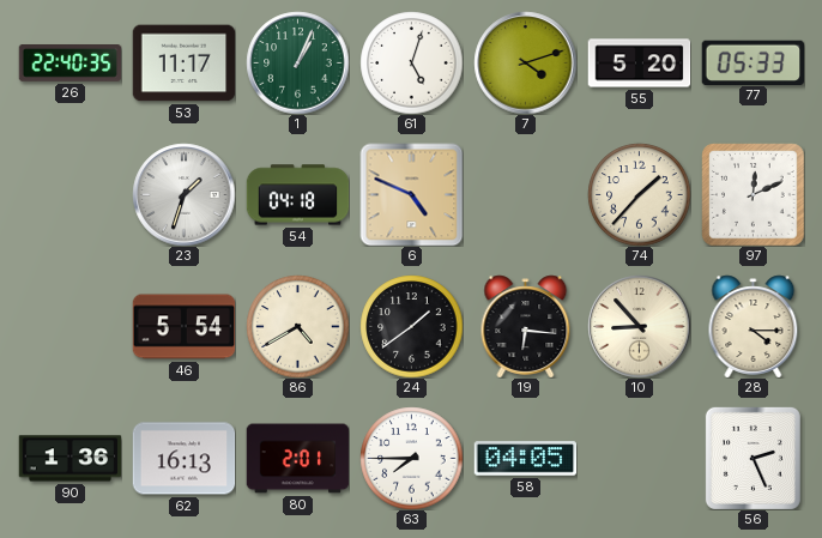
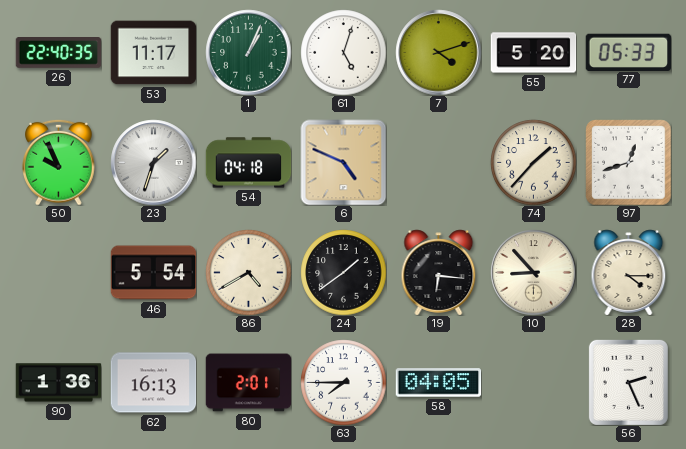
50: none -> 9:56
97: 12:11 -> 12:42
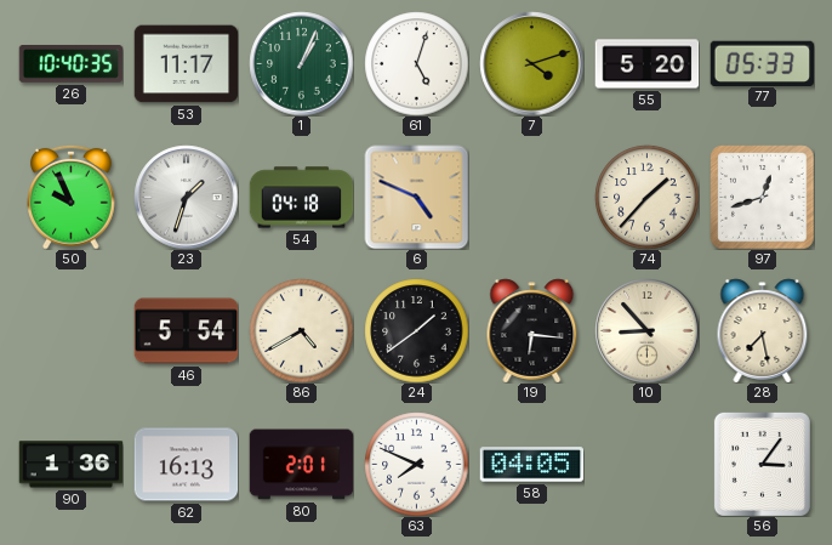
26: 22:40 -> 10:40
28: 4:15 -> 7:28
63: 7:45 -> 7:49
56: 2:26 -> 3:06
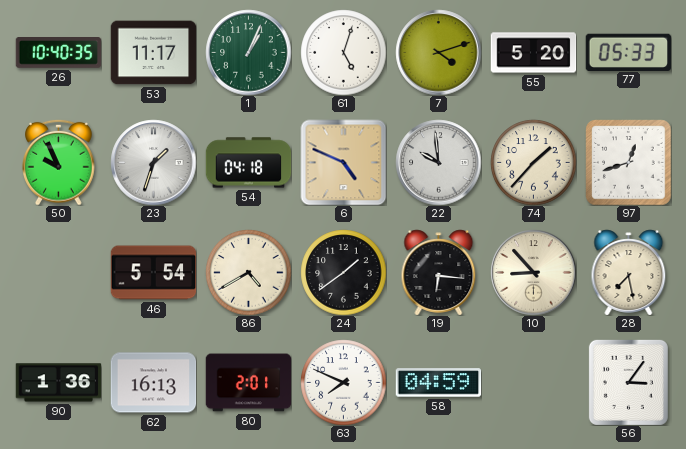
22: none -> 9:59
58: 04:05 -> 04:59
